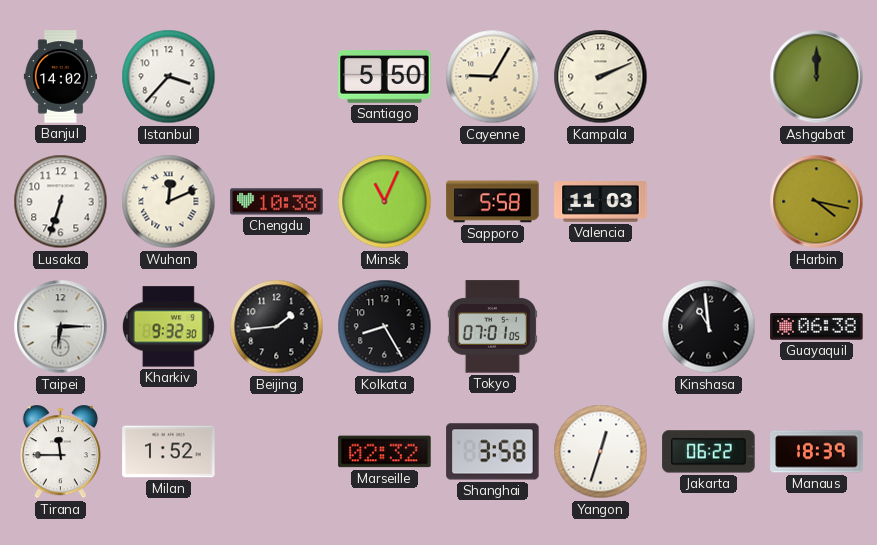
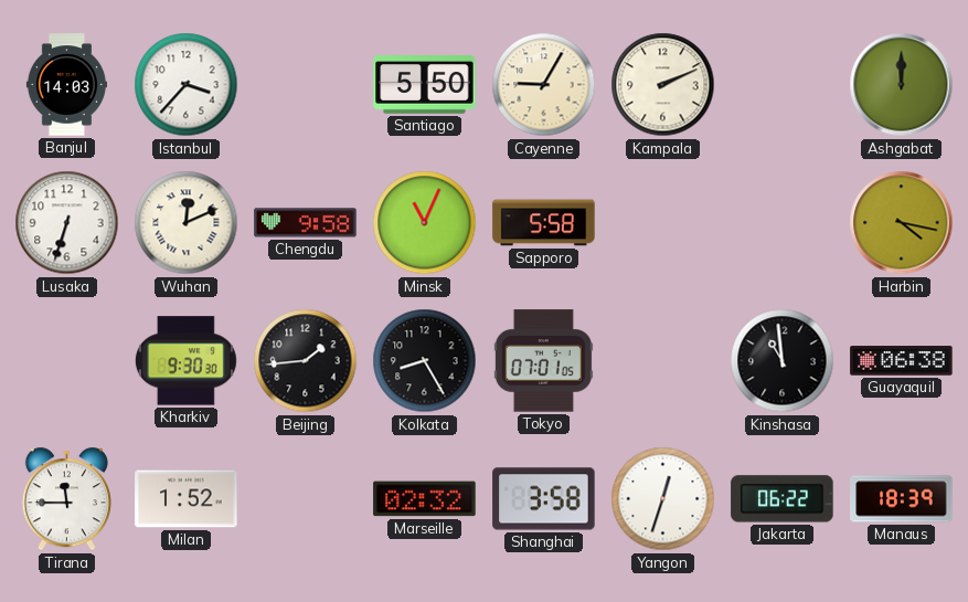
Banjul: 14:02 -> 14:03
Chengdu: 10:38 -> 9:58
Valencia: 11:03 -> none
Taipei: 6:15 -> none
Kharkiv: 9:32 -> 9:30
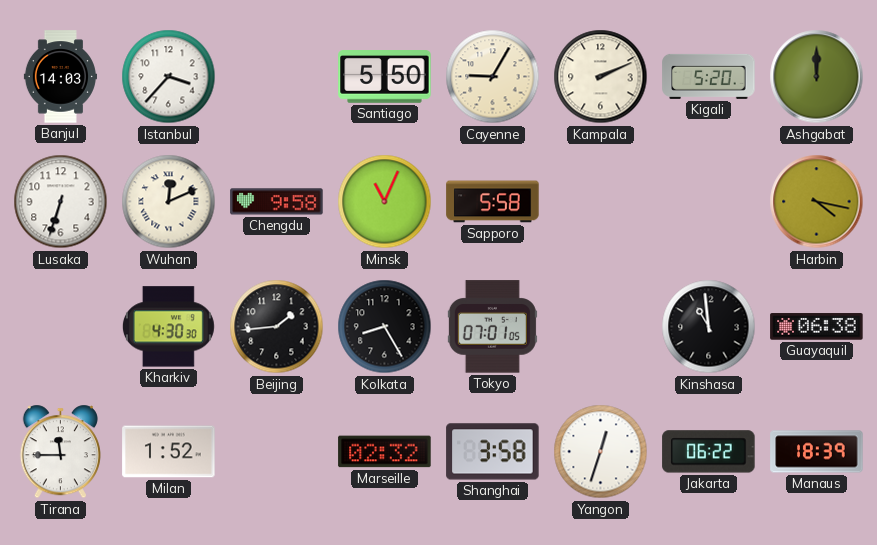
Kigali: none -> 5:20
Kharkiv: 9:30 -> 4:30
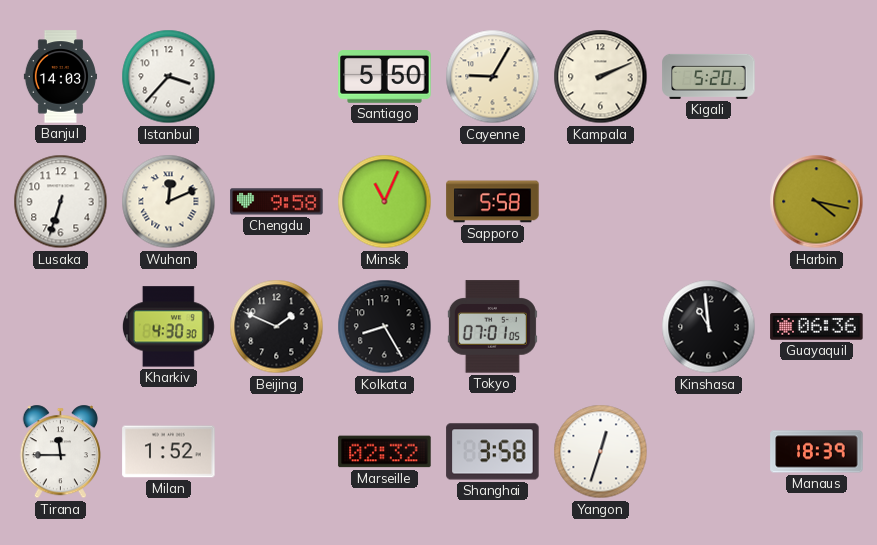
Ashgabat: 12:00 -> none
Beijing: 1:44 -> 1:49
Guayaquil: 06:38 -> 06:36
Jakarta: 06:22 -> none
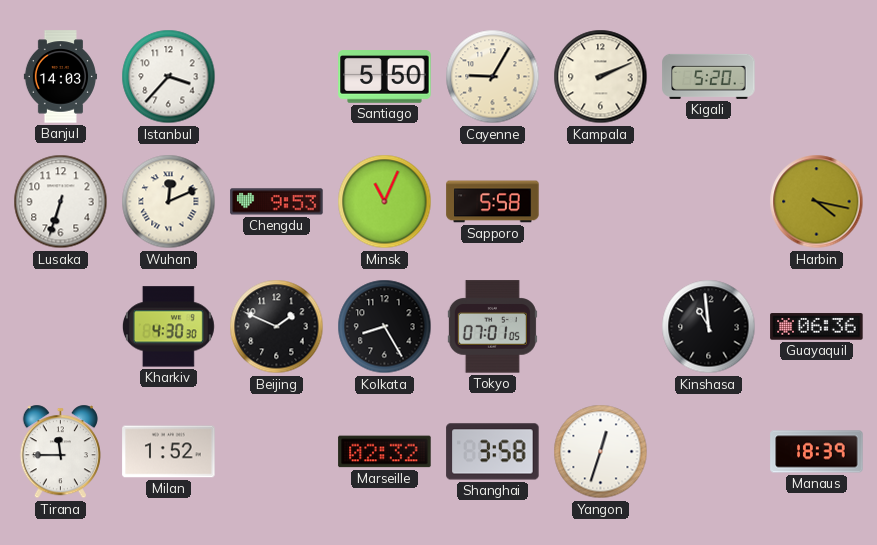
Chengdu: 9:58 -> 9:53
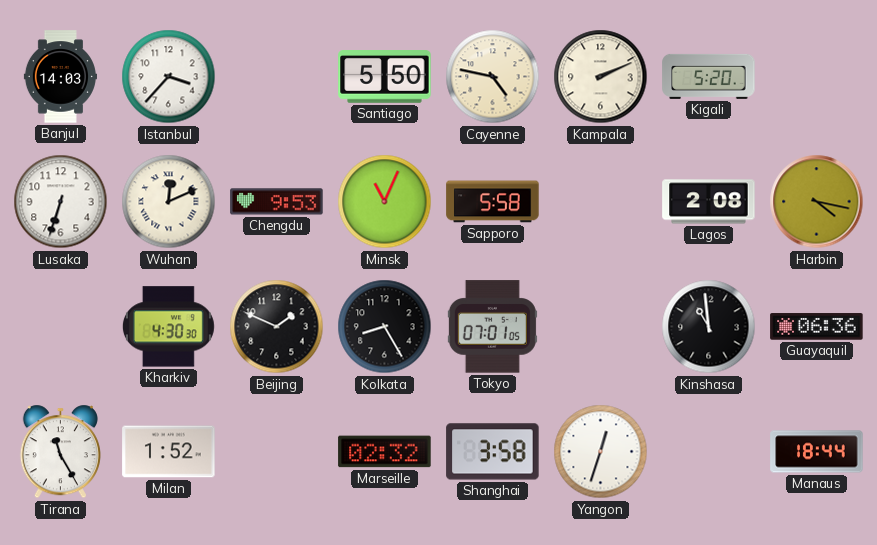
Cayenne: 9:05 -> 4:47
Lagos: none -> 2:08
Tirana: 11:45 -> 11:25
Manaus: 18:39 -> 18:44
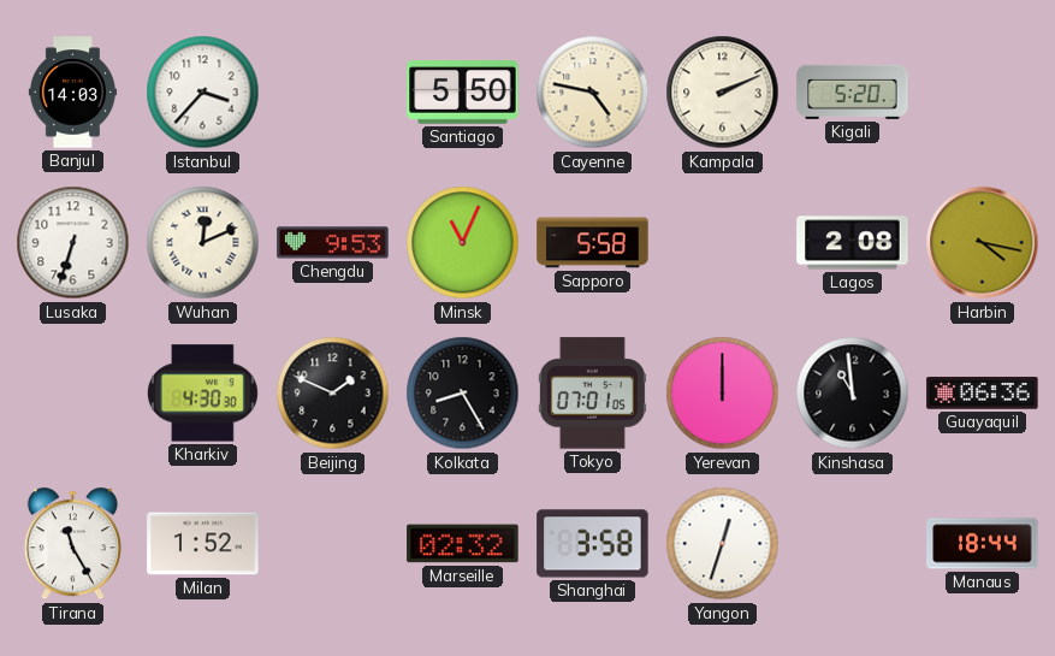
Yerevan: none -> 12:00
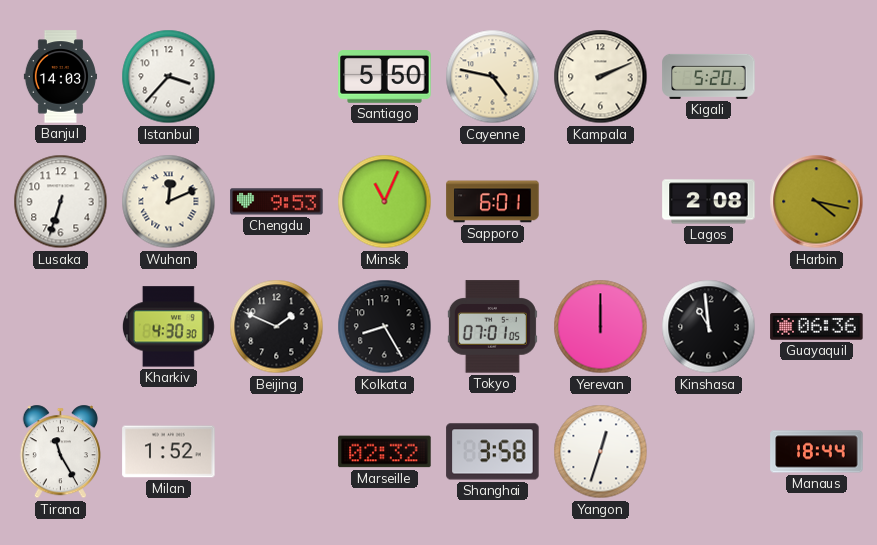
Sapporo: 5:58 -> 6:01
